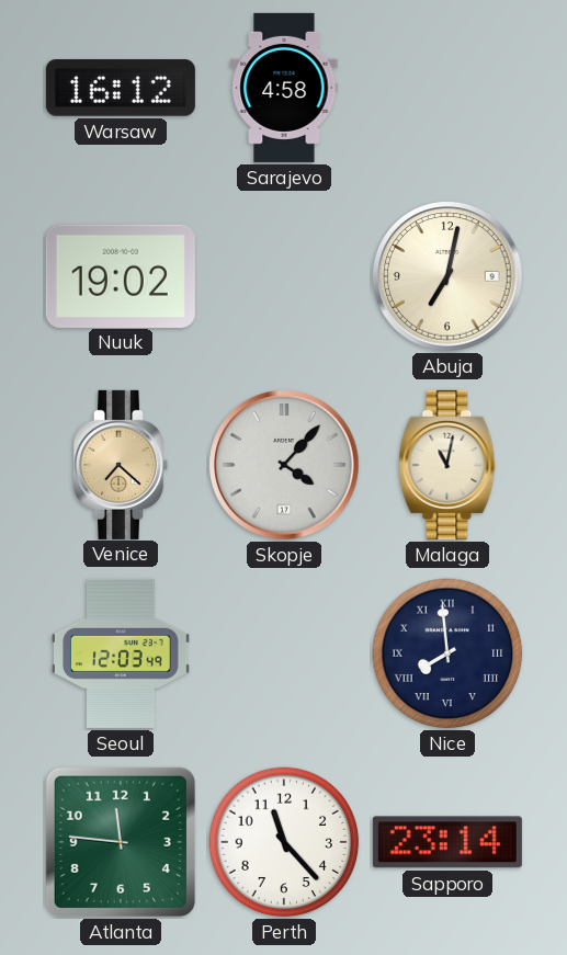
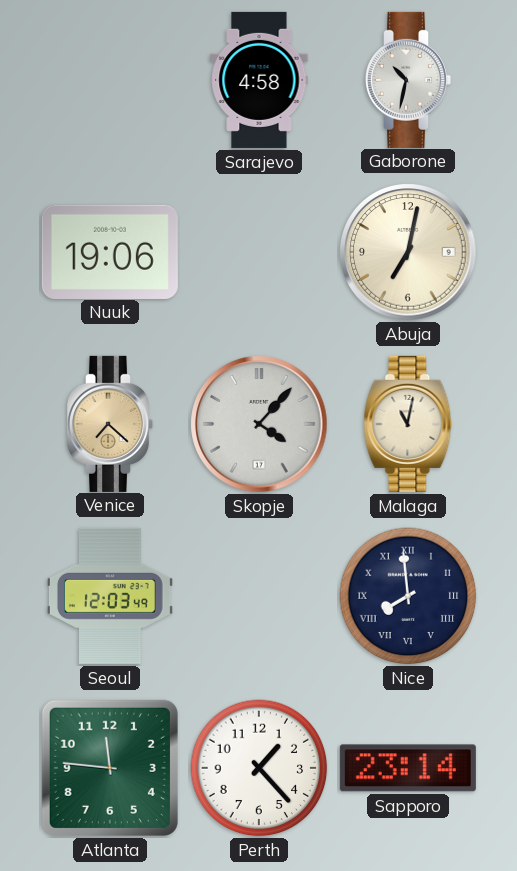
Warsaw: 16:12 -> none
Gaborone: none -> 10:32
Nuuk: 19:02 -> 19:06
Perth: 11:23 -> 1:23
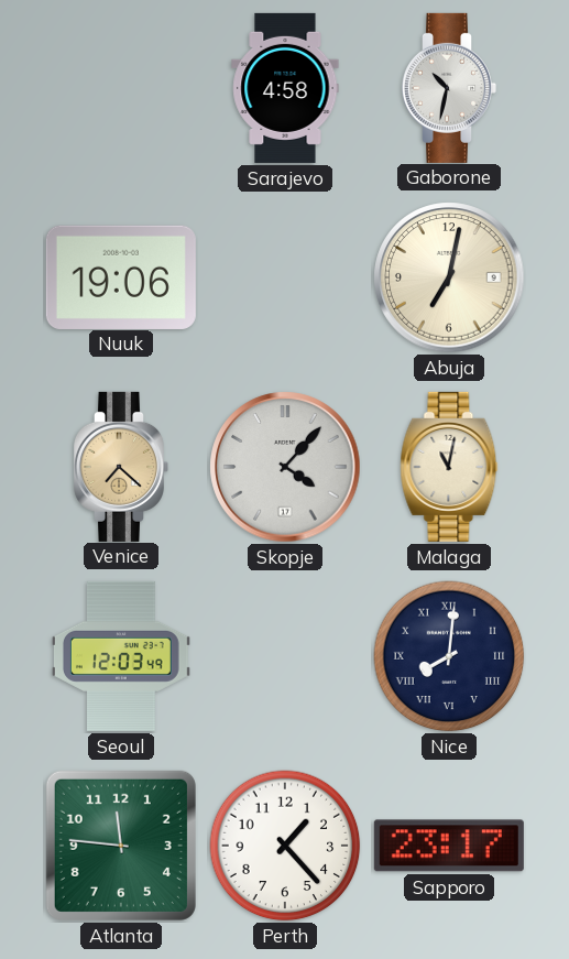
Nice: 7:59 -> 8:01
Sapporo: 23:14 -> 23:17
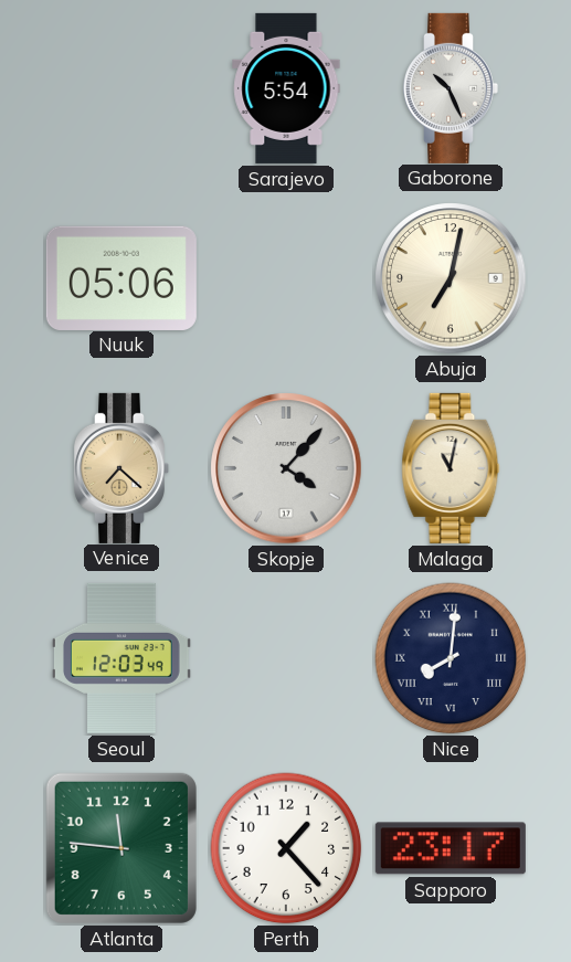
Sarajevo: 4:58 -> 5:54
Gaborone: 10:32 -> 10:26
Nuuk: 19:06 -> 05:06
